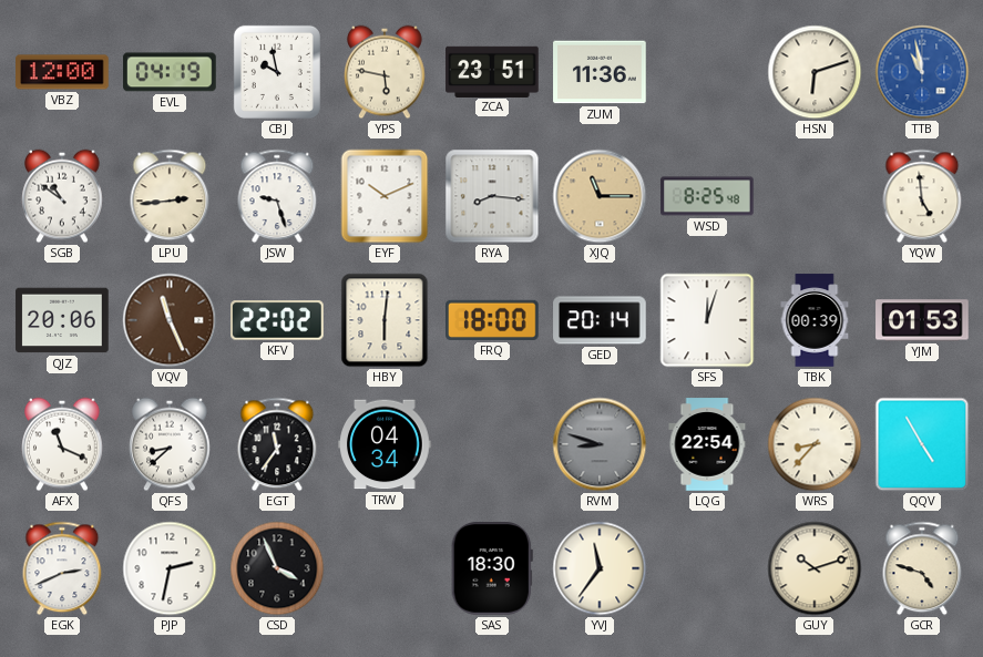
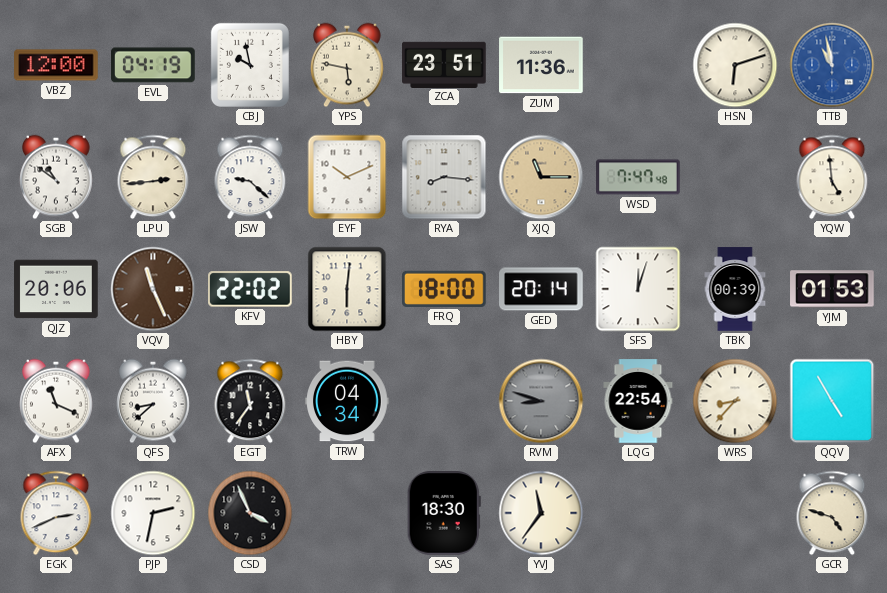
JSW: 9:27 -> 9:22
WSD: 8:25 -> 7:47
GUY: 10:12 -> none
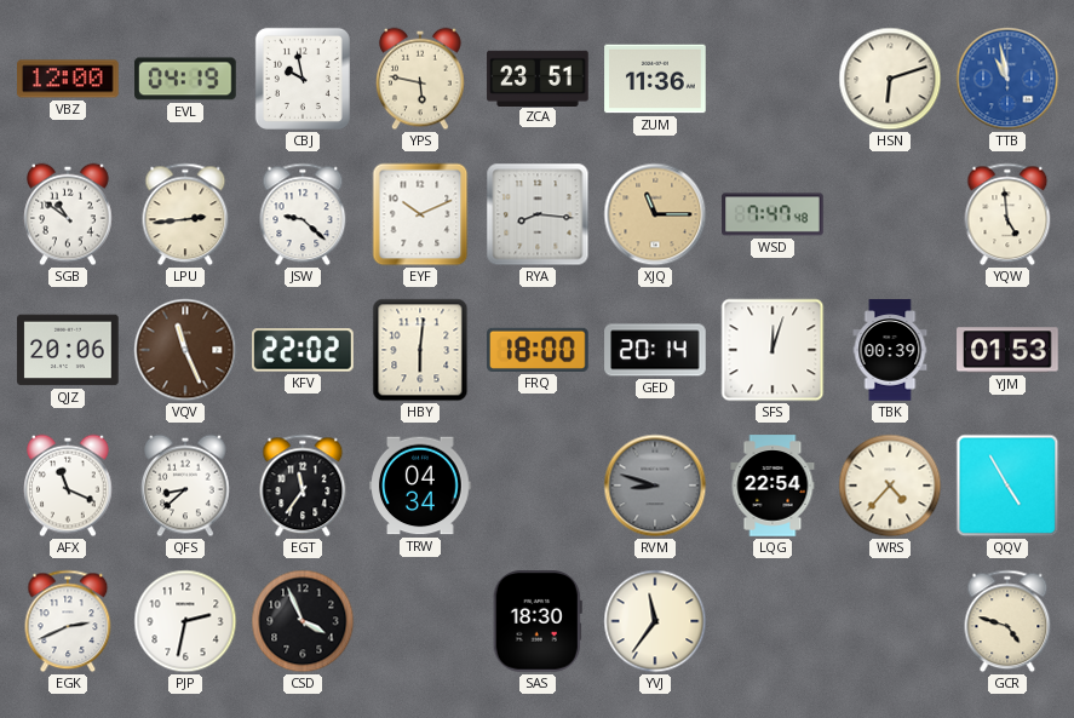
WRS: 8:37 -> 4:37
